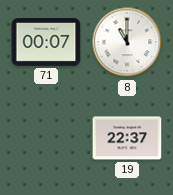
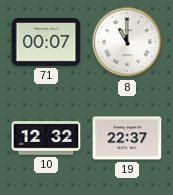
10: none -> 12:32
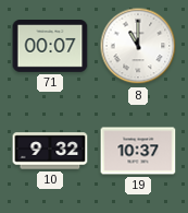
10: 12:32 -> 9:32
19: 22:37 -> 10:37
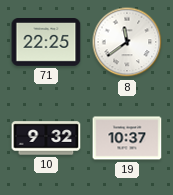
71: 00:07 -> 22:25
8: 11:00 -> 11:39
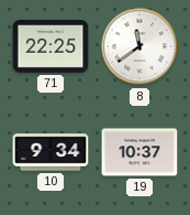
10: 9:32 -> 9:34
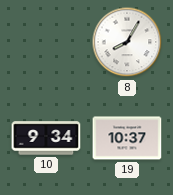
71: 22:25 -> none
8: 11:39 -> 8:05
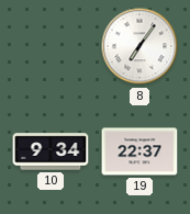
8: 8:05 -> 7:06
19: 10:37 -> 22:37
